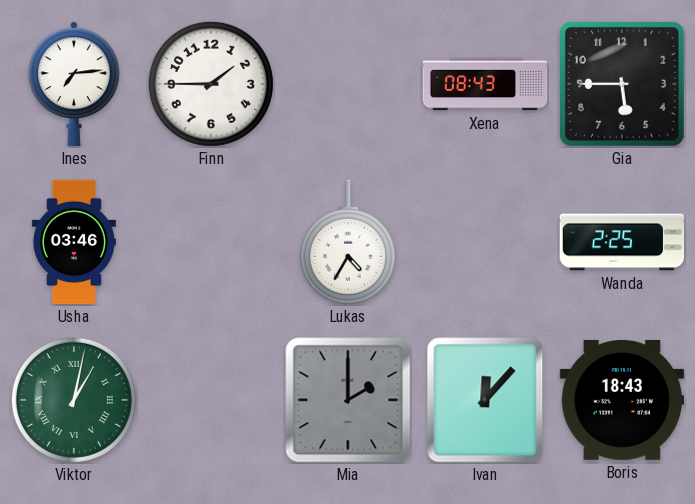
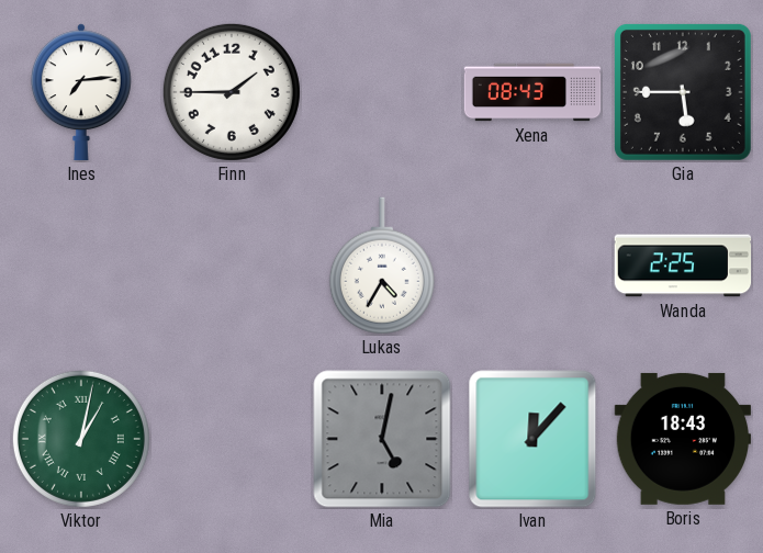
Usha: 03:46 -> none
Mia: 2:00 -> 5:02
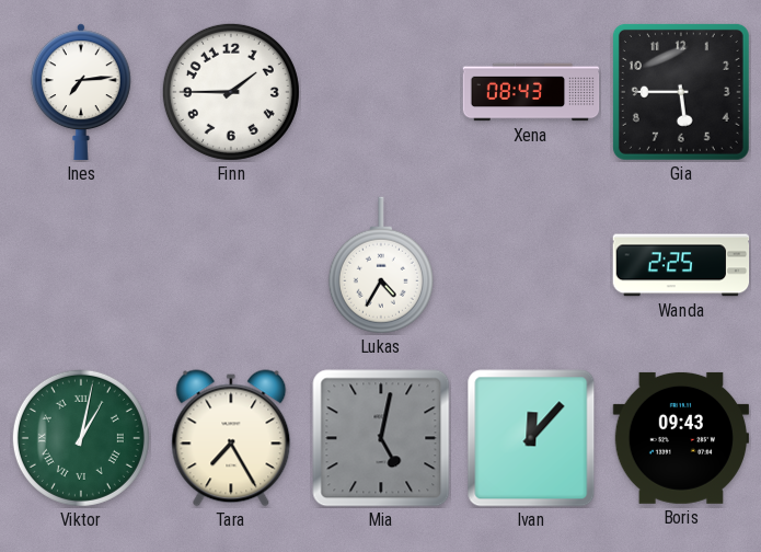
Tara: none -> 7:25
Boris: 18:43 -> 09:43
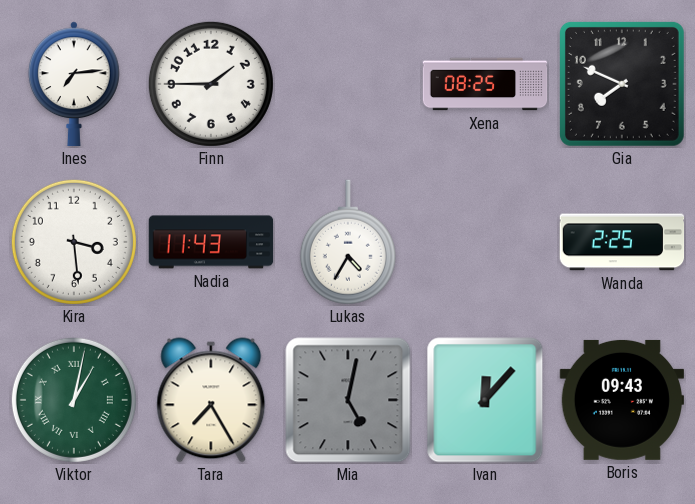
Xena: 08:43 -> 08:25
Gia: 5:45 -> 7:49
Kira: none -> 3:29
Nadia: none -> 11:43
